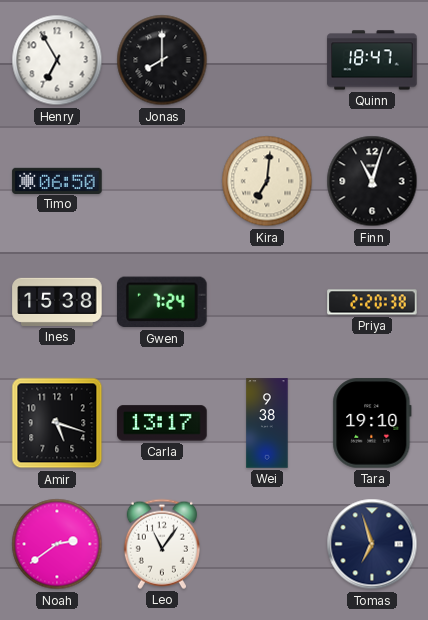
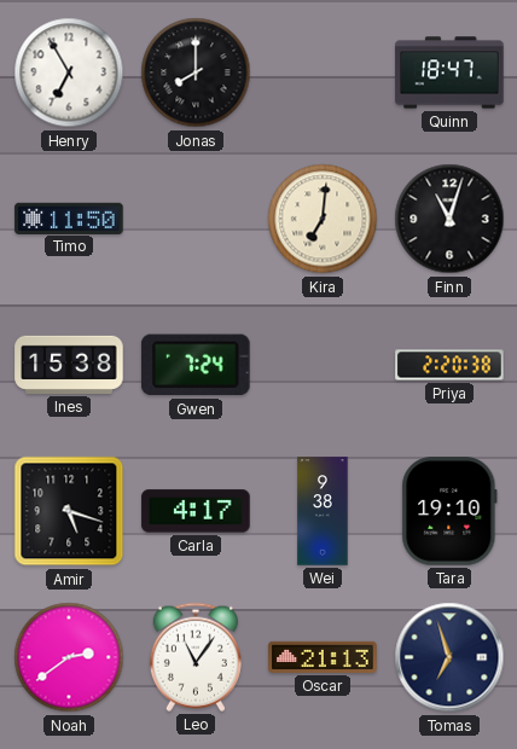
Timo: 06:50 -> 11:50
Carla: 13:17 -> 4:17
Oscar: none -> 21:13
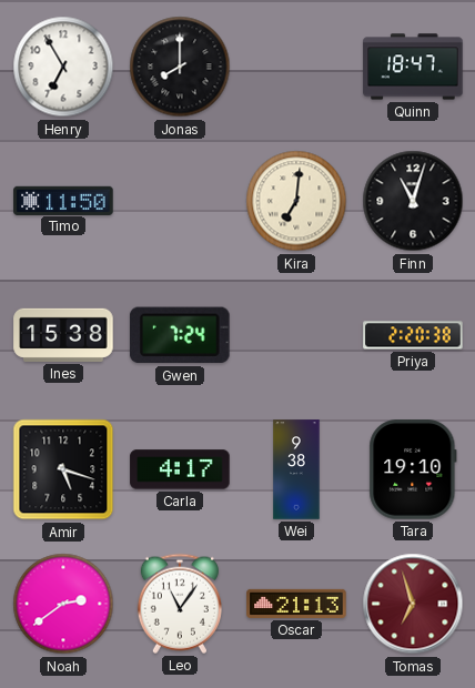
Tomas dial: navy -> burgundy
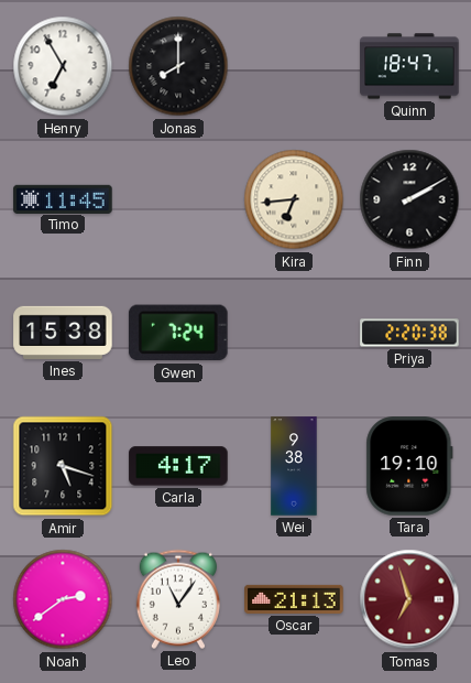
Timo: 11:50 -> 11:45
Kira: 7:01 -> 6:44
Finn: 11:03 -> 2:10
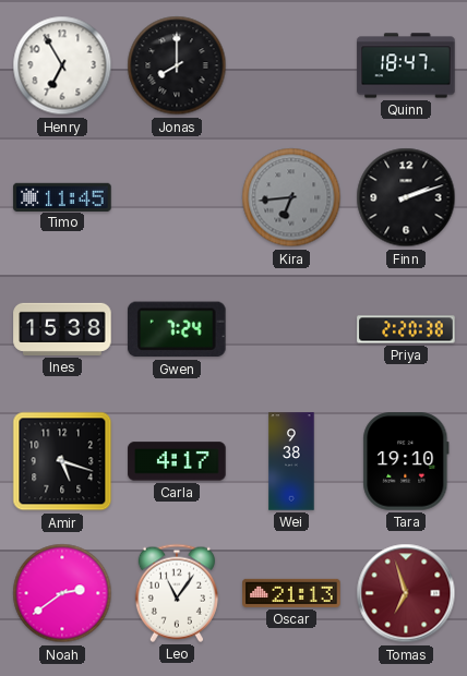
Kira dial: cream -> grey
Finn: 2:10 -> 2:12
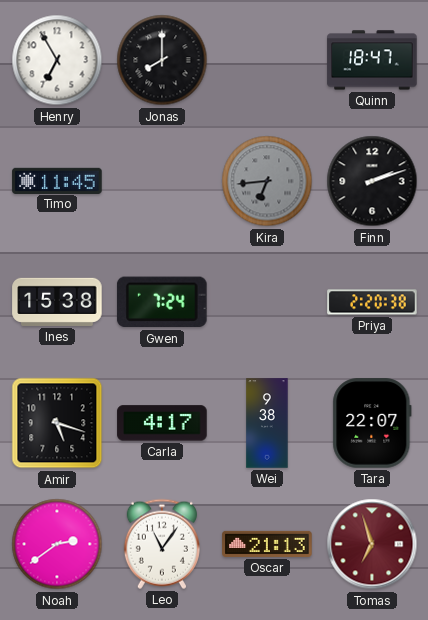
Tara: 19:10 -> 22:07
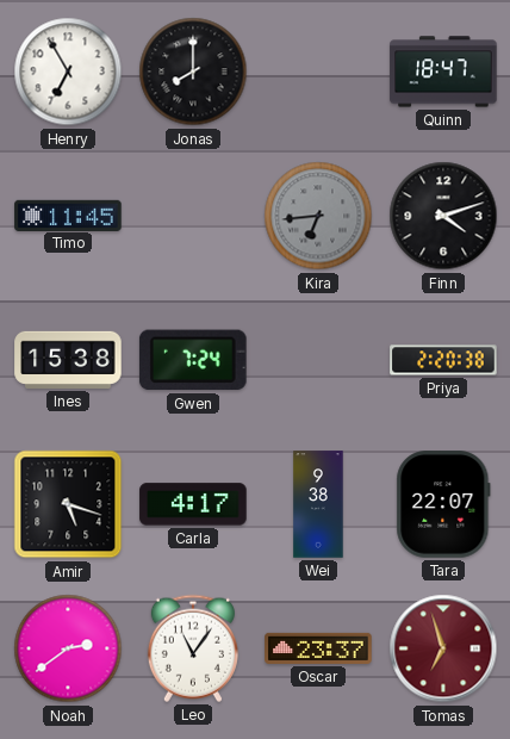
Finn: 2:12 -> 4:12
Oscar: 21:13 -> 23:37
